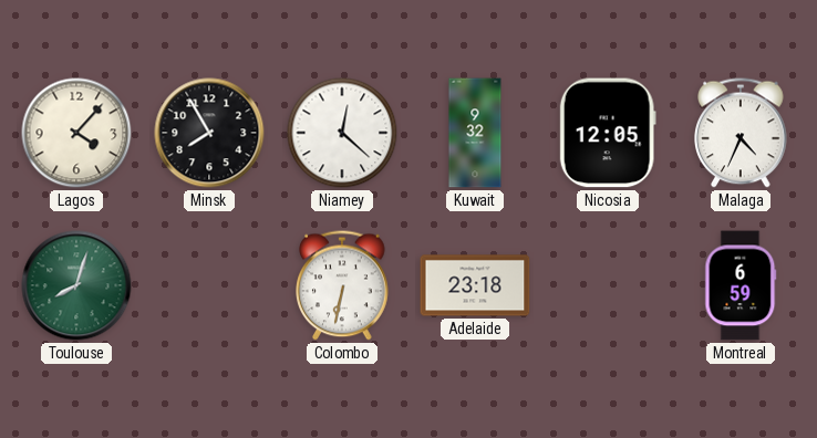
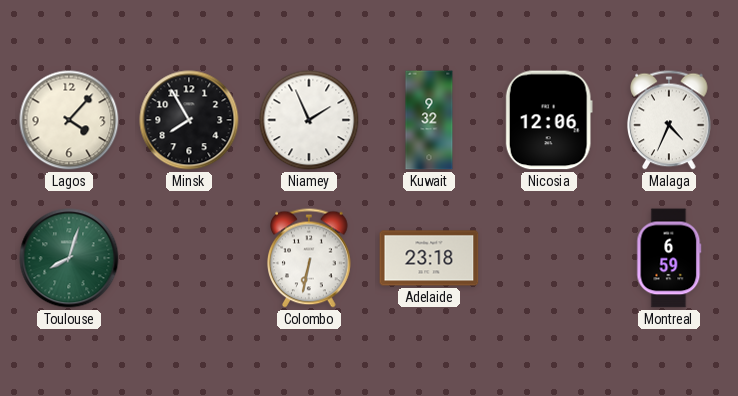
Niamey: 12:22 -> 1:56
Nicosia: 12:05 -> 12:06
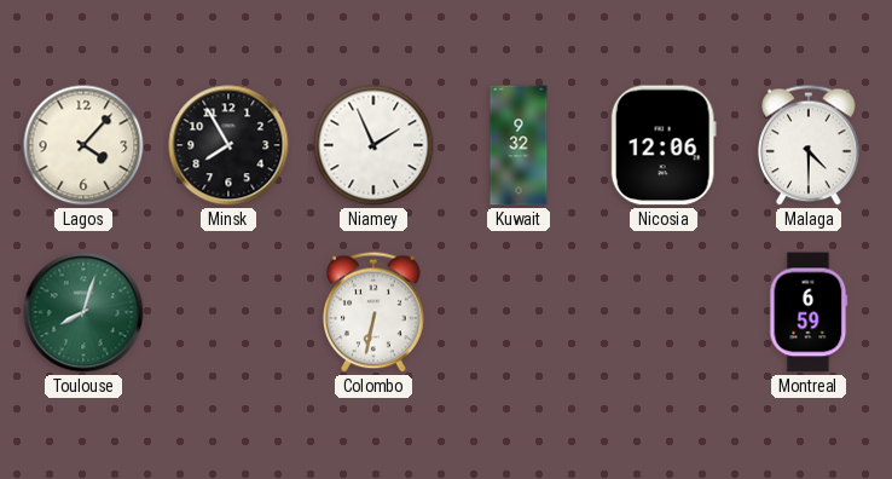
Malaga: 4:34 -> 4:30
Adelaide: 23:18 -> none
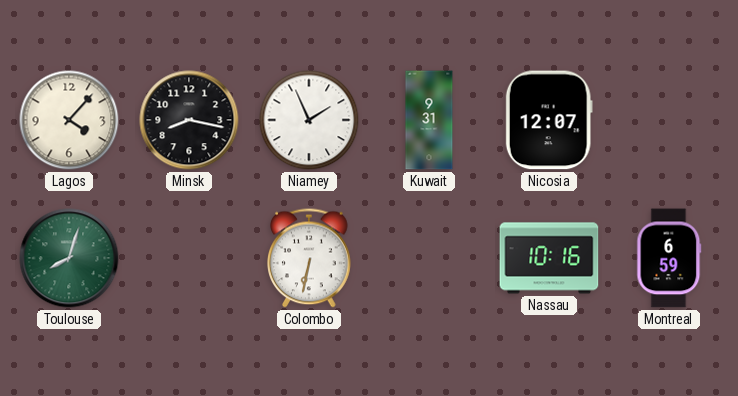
Minsk: 7:55 -> 8:17
Kuwait: 9:32 -> 9:31
Nicosia: 12:06 -> 12:07
Malaga: 4:30 -> none
Nassau: none -> 10:16
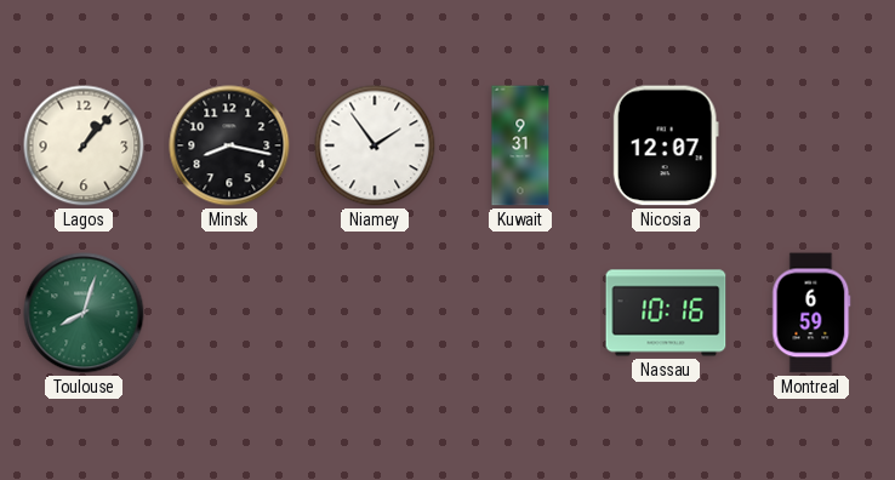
Lagos: 4:07 -> 1:07
Niamey: 1:56 -> 1:54
Colombo: 6:32 -> none
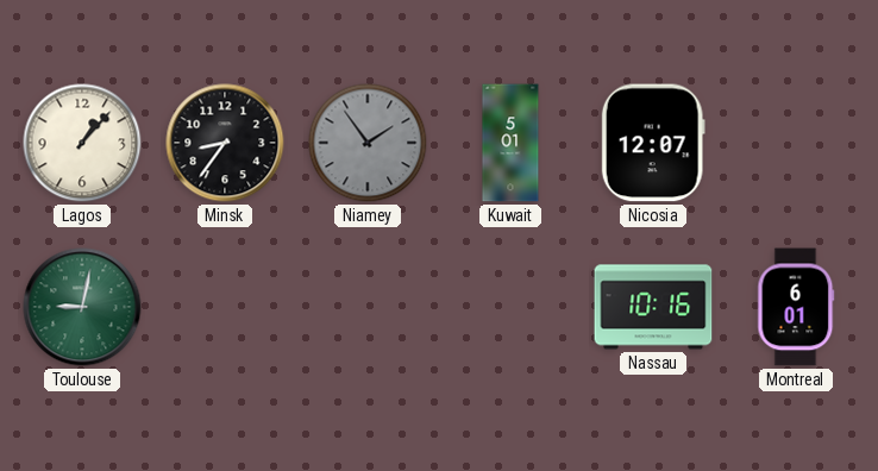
Minsk: 8:17 -> 8:36
Niamey dial: white -> grey
Kuwait: 9:31 -> 5:01
Toulouse: 8:03 -> 9:02
Montreal: 6:59 -> 6:01
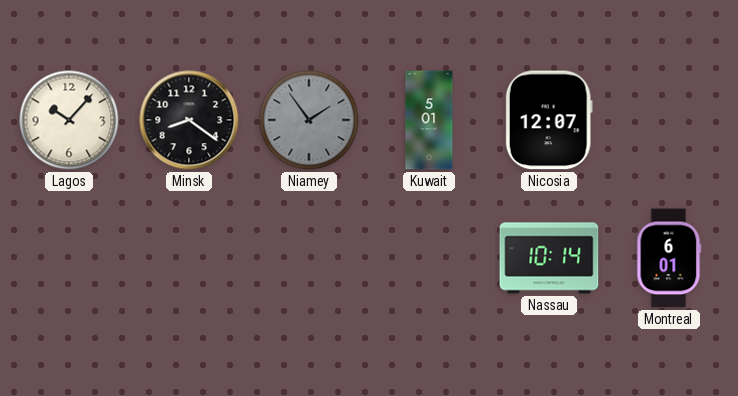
Lagos: 1:07 -> 10:07
Minsk: 8:36 -> 8:21
Toulouse: 9:02 -> none
Nassau: 10:16 -> 10:14
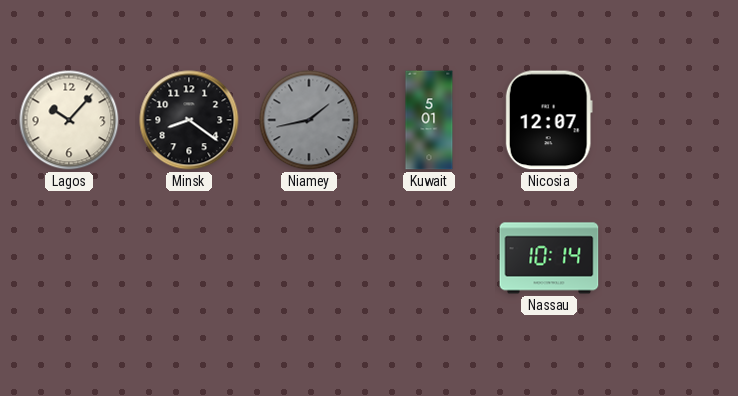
Niamey: 1:54 -> 1:43
Montreal: 6:01 -> none
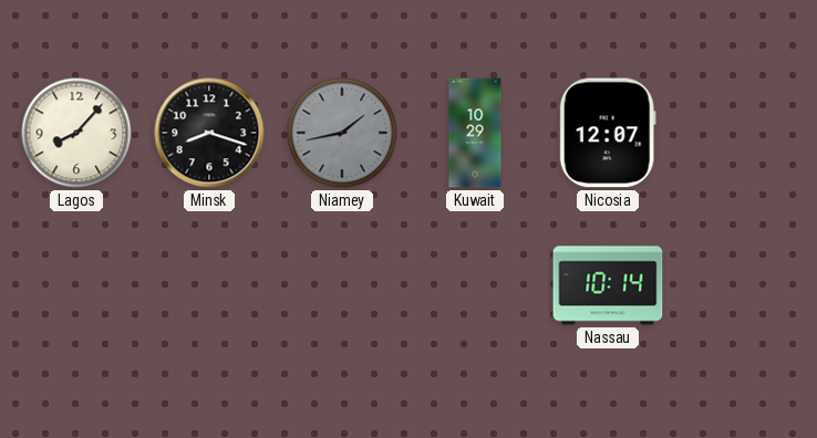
Lagos: 10:07 -> 8:07
Minsk: 8:21 -> 8:18
Kuwait: 5:01 -> 10:29
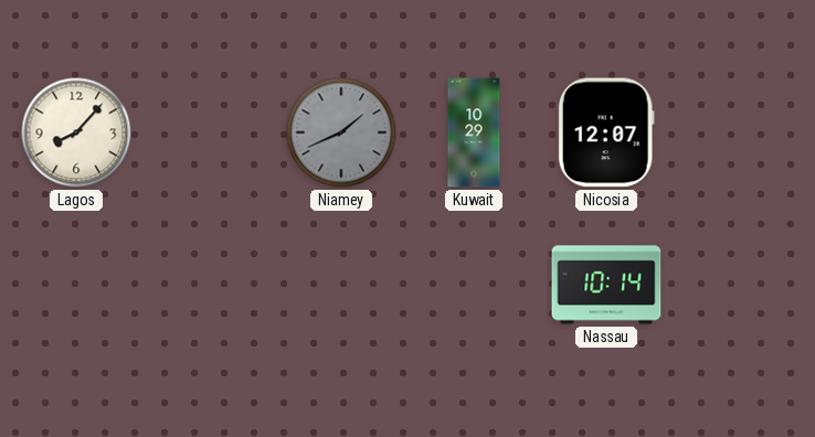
Minsk: 8:18 -> none
Niamey: 1:43 -> 1:41
